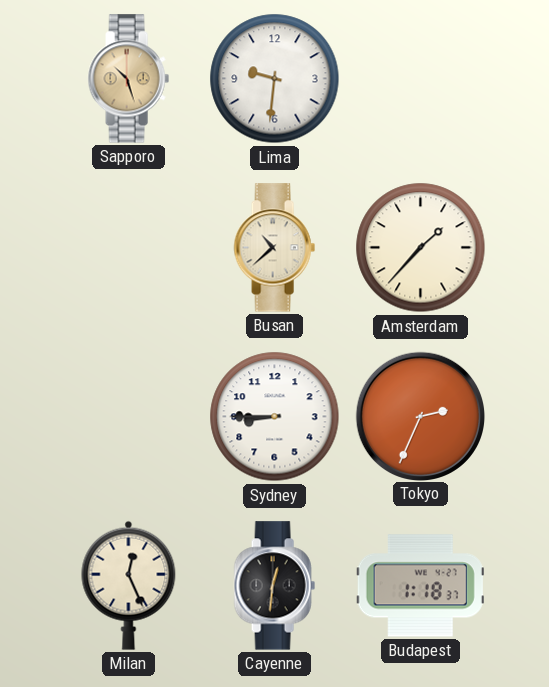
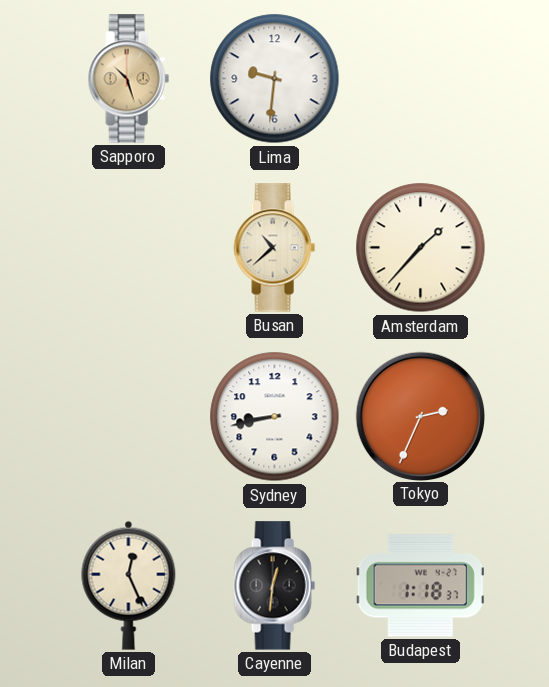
Sydney: 8:45 -> 8:43
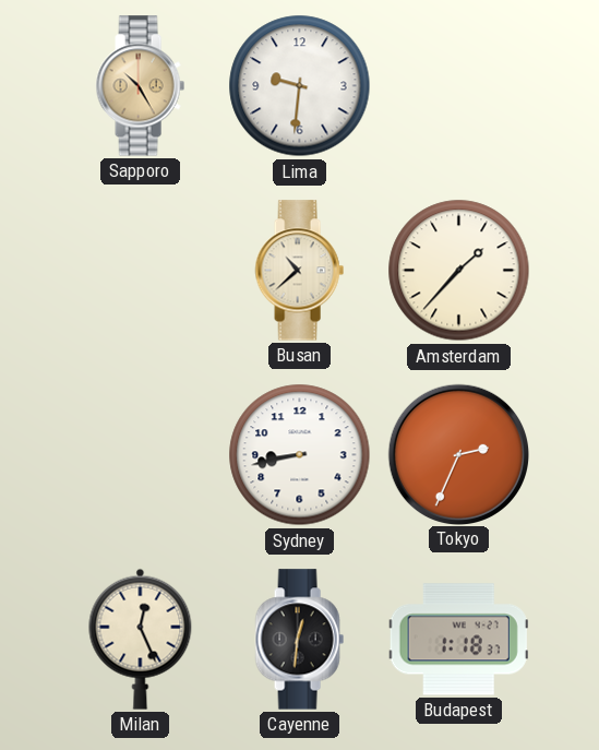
Sapporo: 10:27 -> 10:25
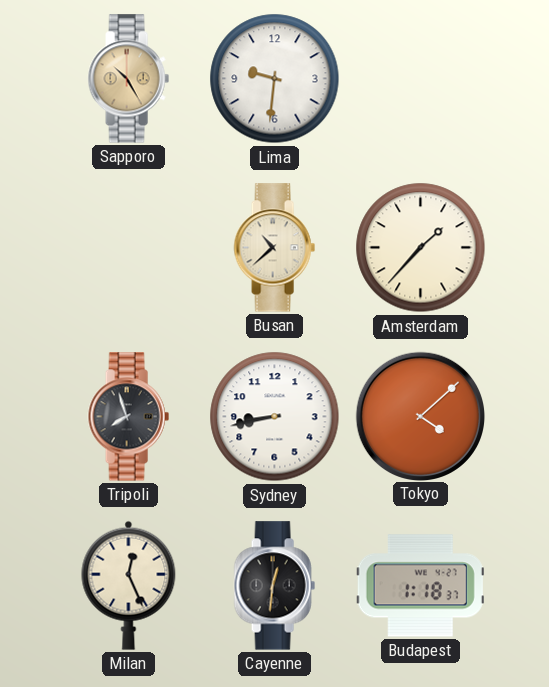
Tripoli: none -> 7:57
Tokyo: 2:34 -> 4:08
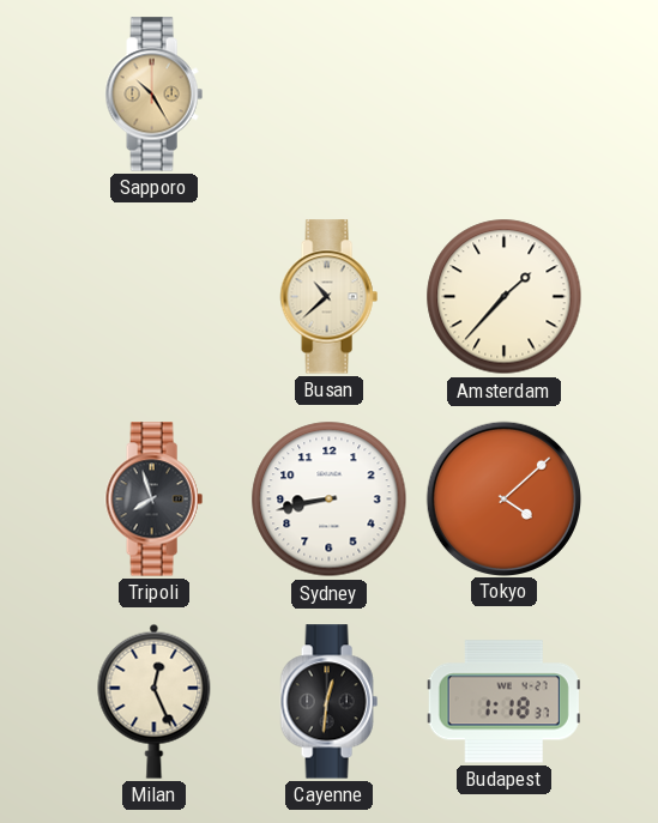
Lima: 9:31 -> none
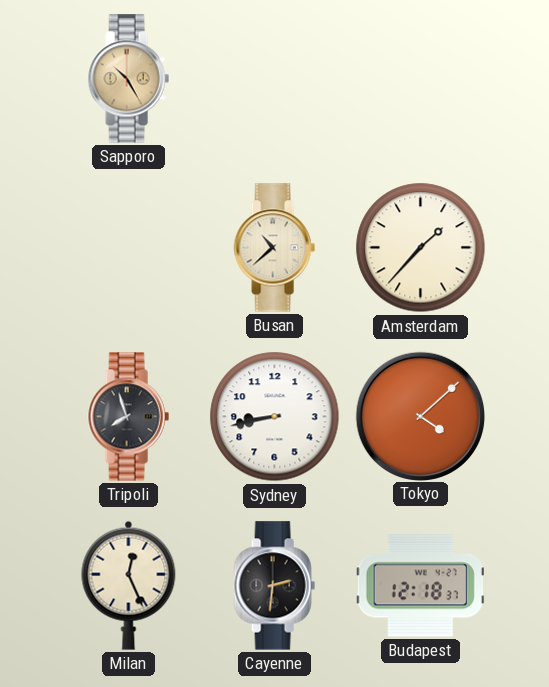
Cayenne: 12:31 -> 2:31
Budapest: 1:18 -> 12:18
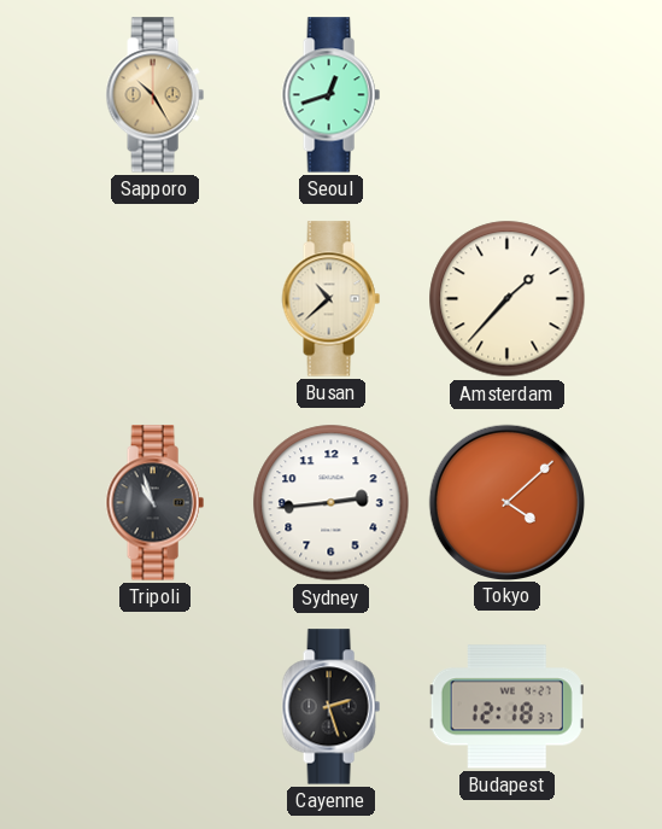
Seoul: none -> 12:42
Tripoli: 7:57 -> 10:57
Sydney: 8:43 -> 2:44
Milan: 12:26 -> none
Cayenne: 2:31 -> 2:27
